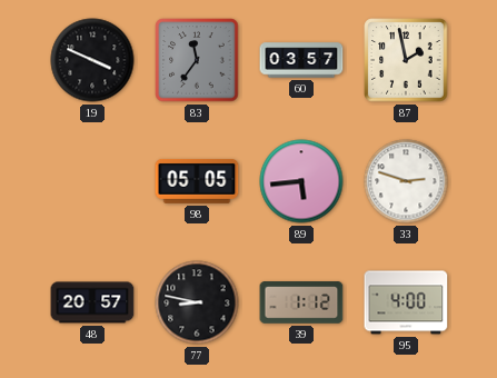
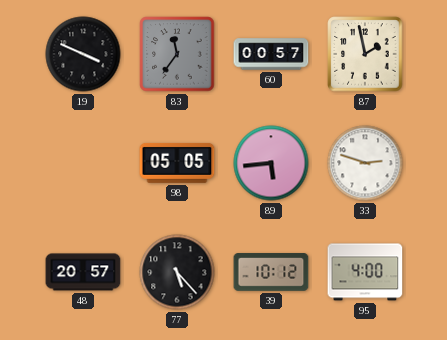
60: 03:57 -> 00:57
77: 8:47 -> 5:23
39: 1:12 -> 10:12
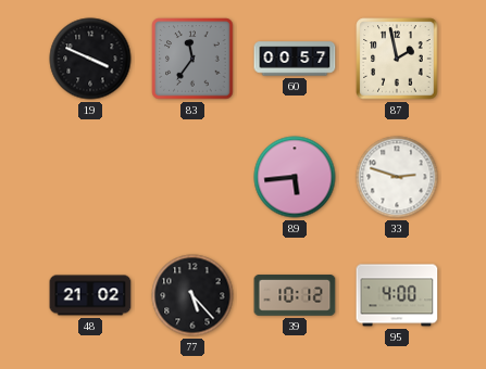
98: 05:05 -> none
48: 20:57 -> 21:02
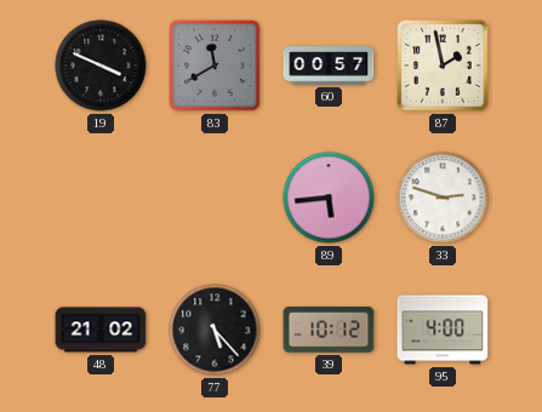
83: 11:36 -> 11:40
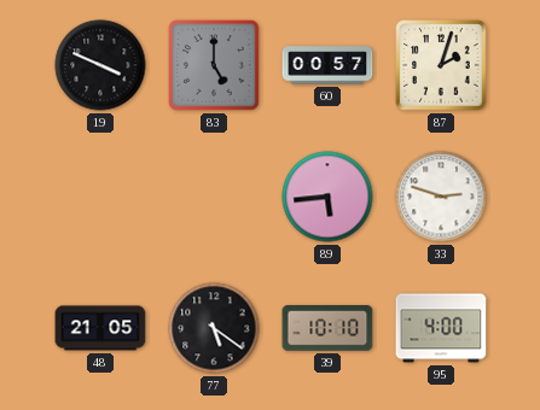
83: 11:40 -> 5:00
87: 1:58 -> 2:03
48: 21:02 -> 21:05
77: 5:23 -> 5:21
39: 10:12 -> 10:10
